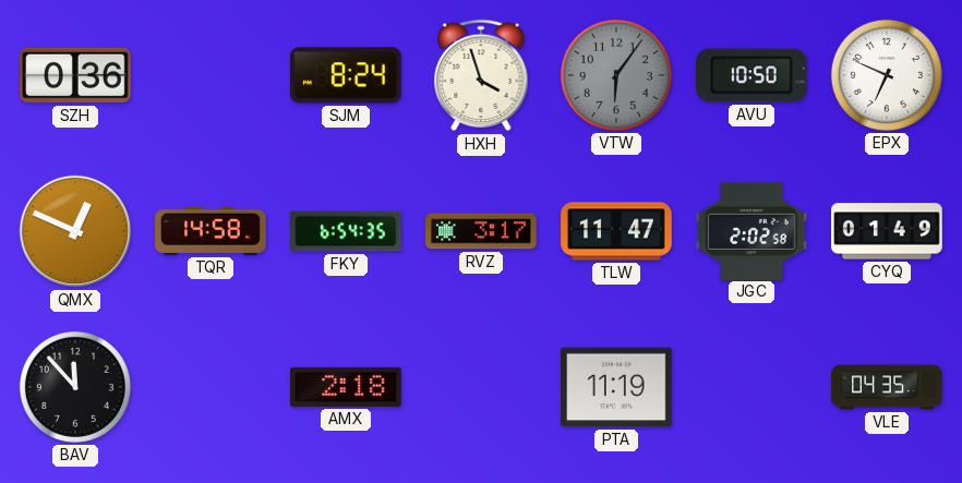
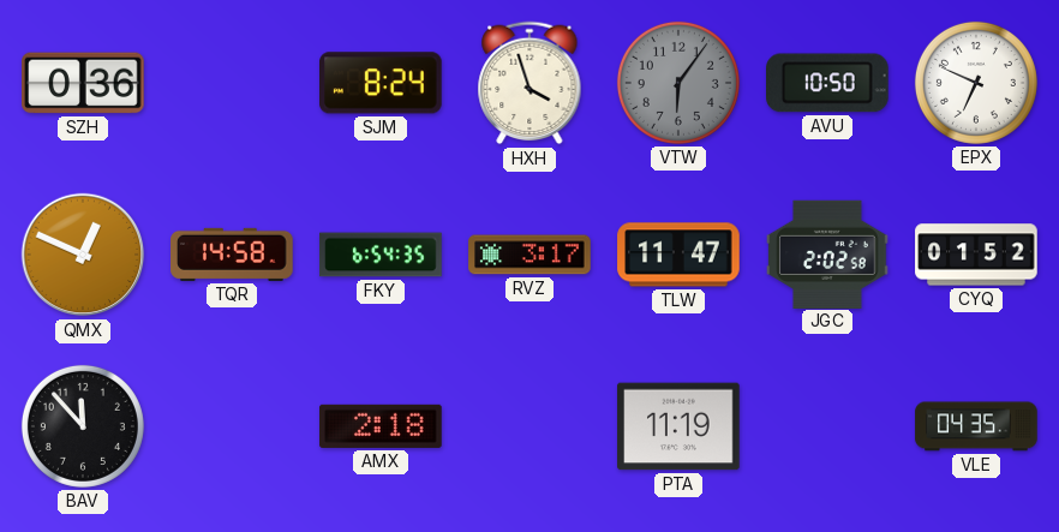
CYQ: 01:49 -> 01:52
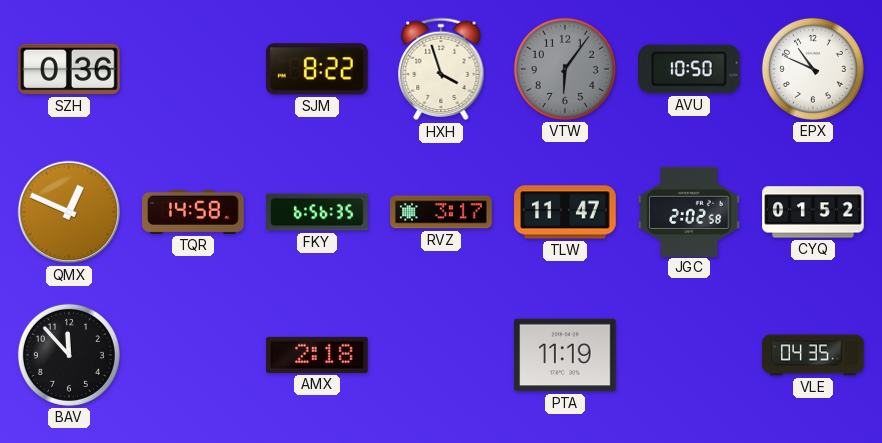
SJM: 8:24 -> 8:22
EPX: 6:49 -> 10:49
FKY: 6:54 -> 6:56
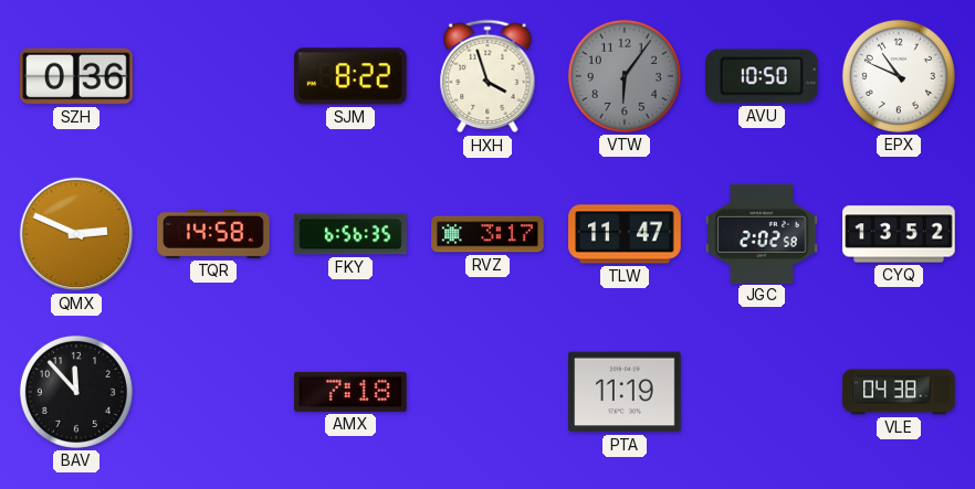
QMX: 12:49 -> 2:49
CYQ: 01:52 -> 13:52
AMX: 2:18 -> 7:18
VLE: 04:35 -> 04:38
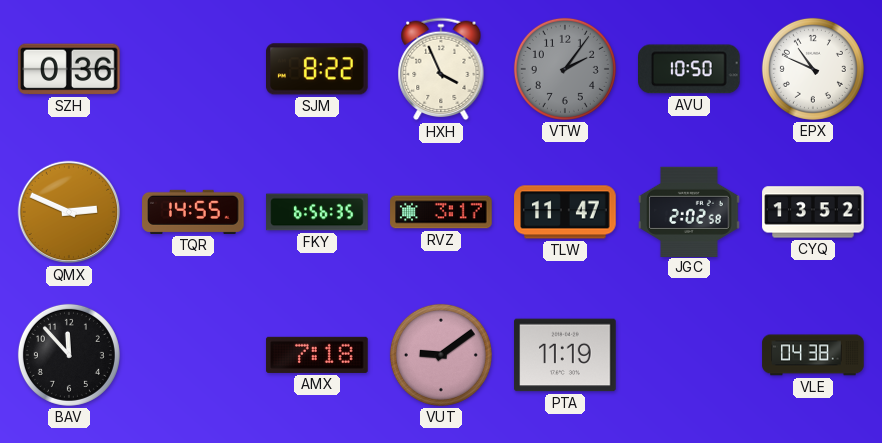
HXH: 3:57 -> 3:56
VTW: 6:06 -> 2:06
TQR: 14:58 -> 14:55
VUT: none -> 9:09
